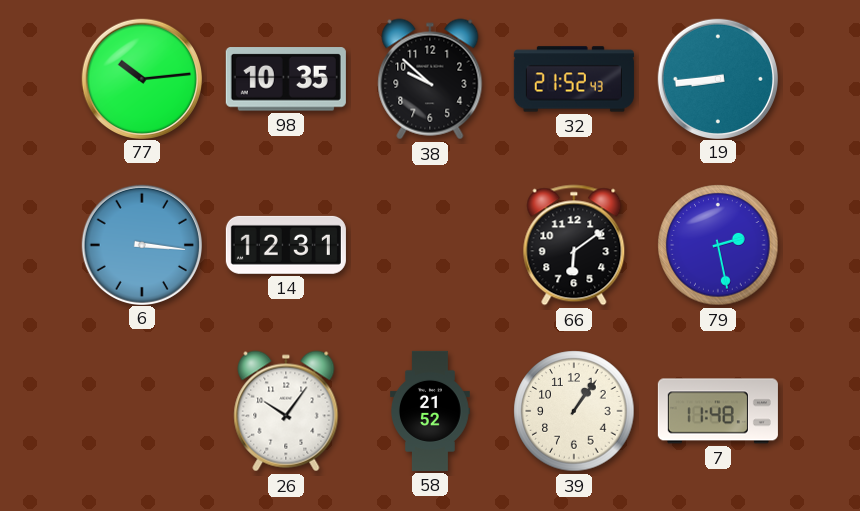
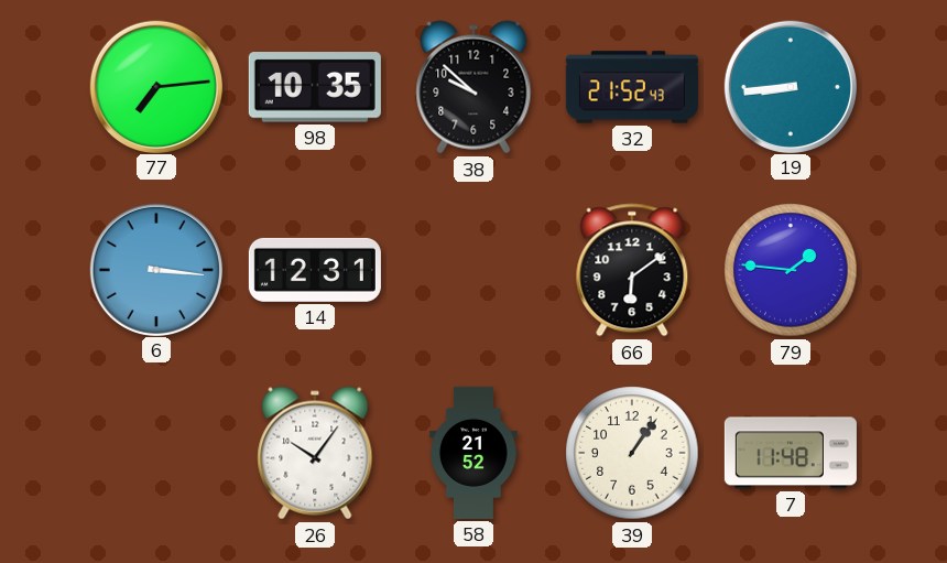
77: 10:14 -> 7:14
79: 2:28 -> 1:46
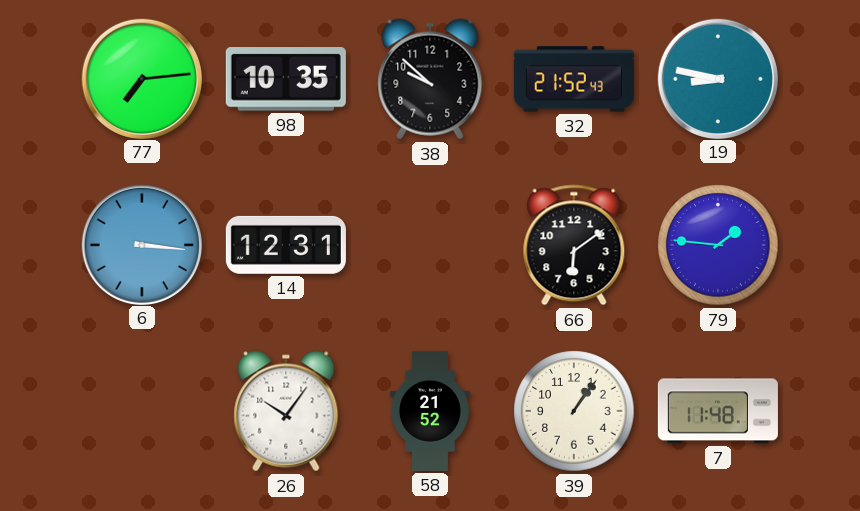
19: 8:44 -> 8:47
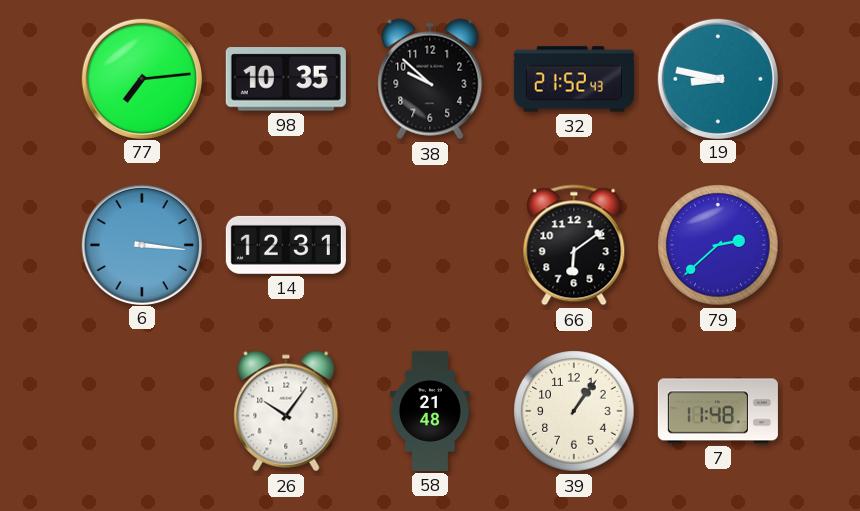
79: 1:46 -> 2:38
58: 21:52 -> 21:48
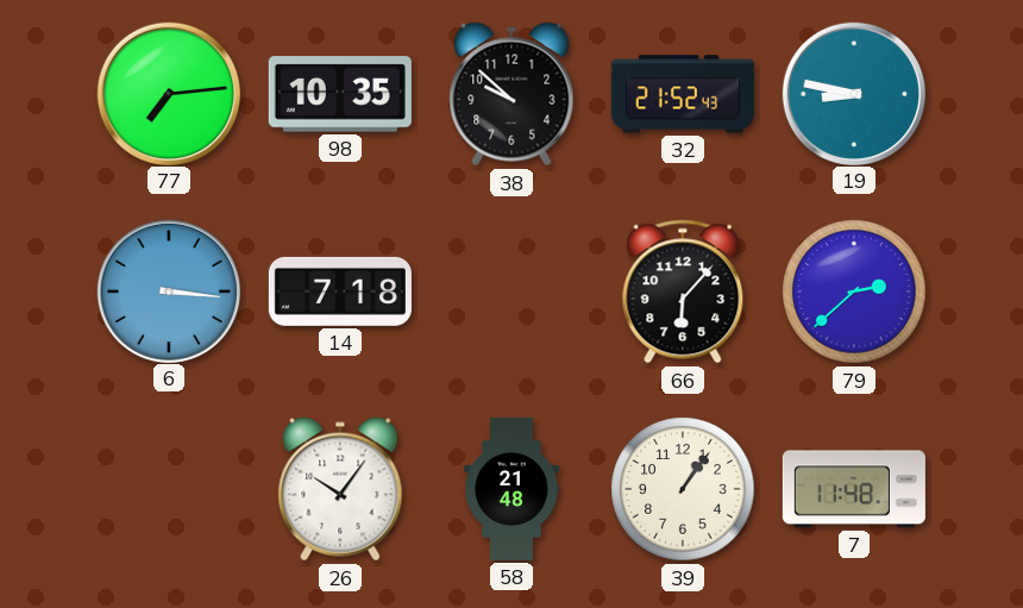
14: 12:31 -> 7:18
66: 6:09 -> 6:07
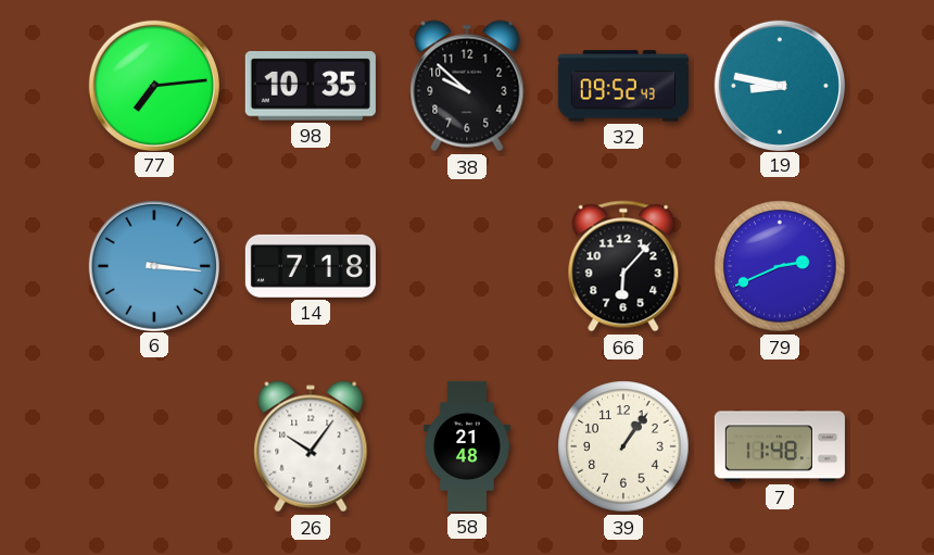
32: 21:52 -> 09:52
79: 2:38 -> 2:41
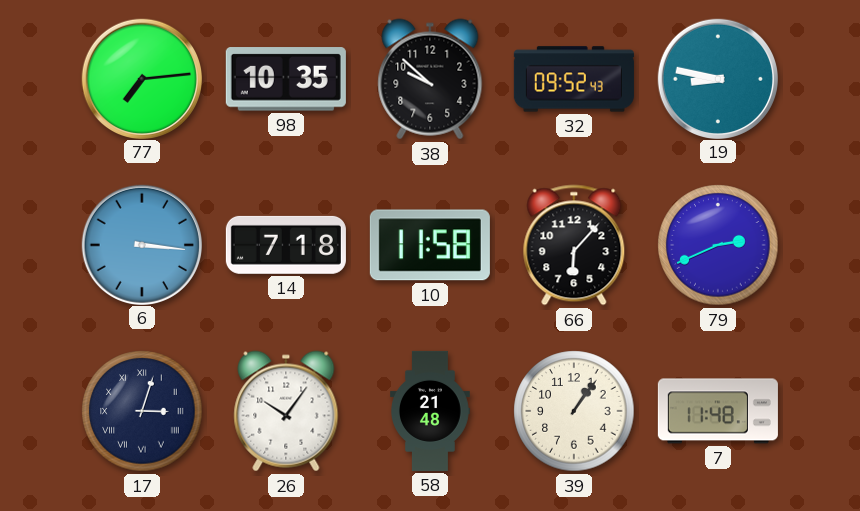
10: none -> 11:58
17: none -> 3:03
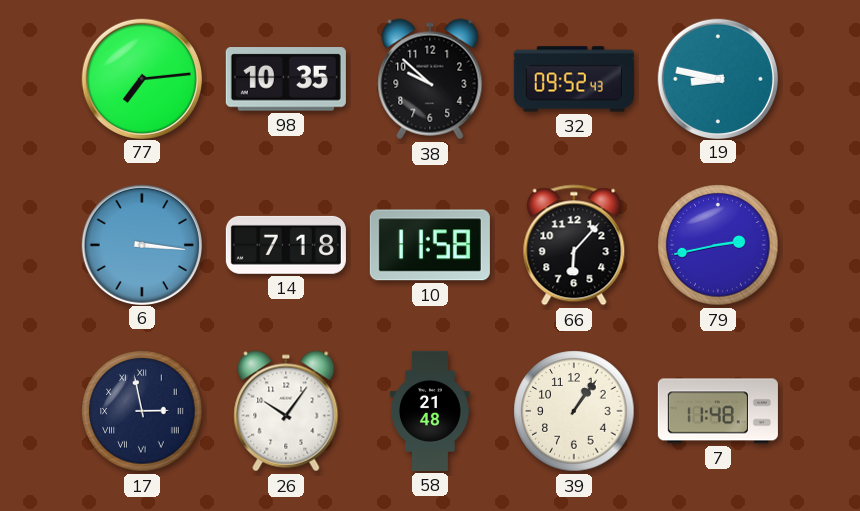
79: 2:41 -> 2:43
17: 3:03 -> 2:58
